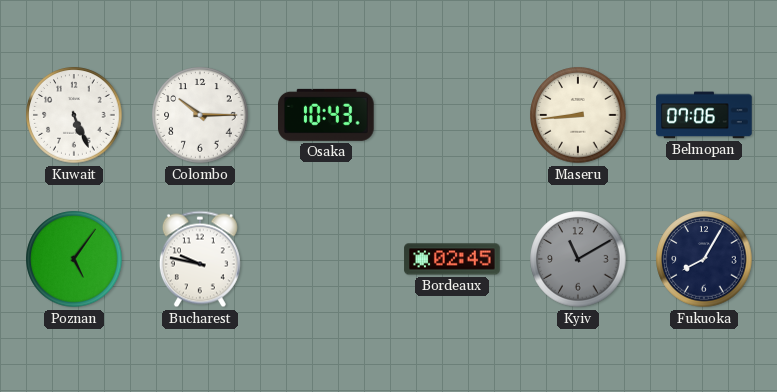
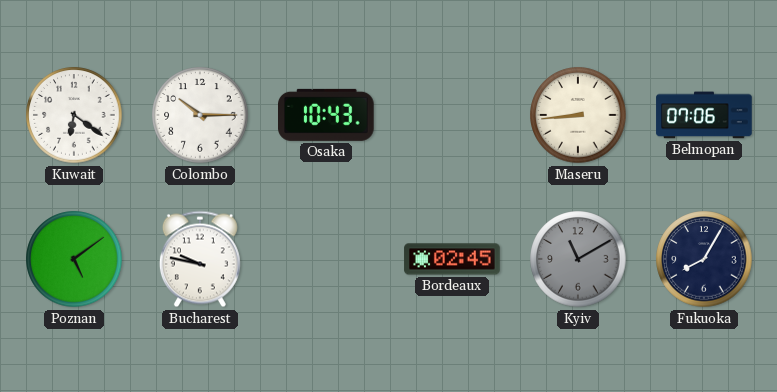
Kuwait: 5:26 -> 6:21
Poznan: 5:06 -> 5:09
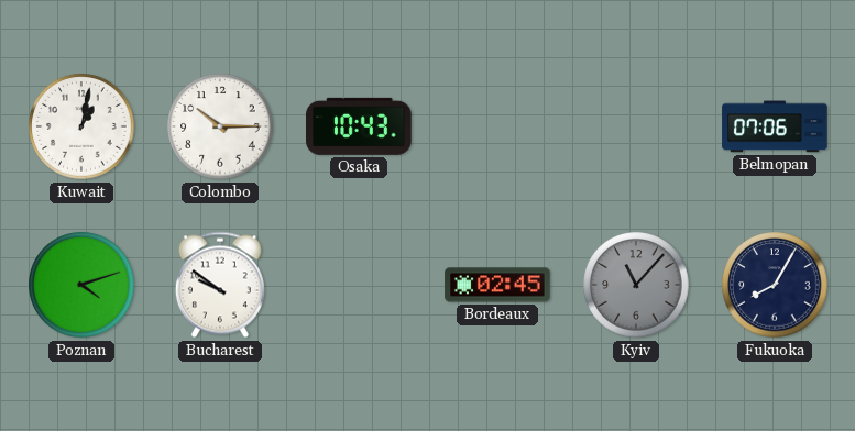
Kuwait: 6:21 -> 1:02
Maseru: 8:44 -> none
Poznan: 5:09 -> 4:12
Bucharest: 9:47 -> 9:51
Kyiv: 11:10 -> 11:07
